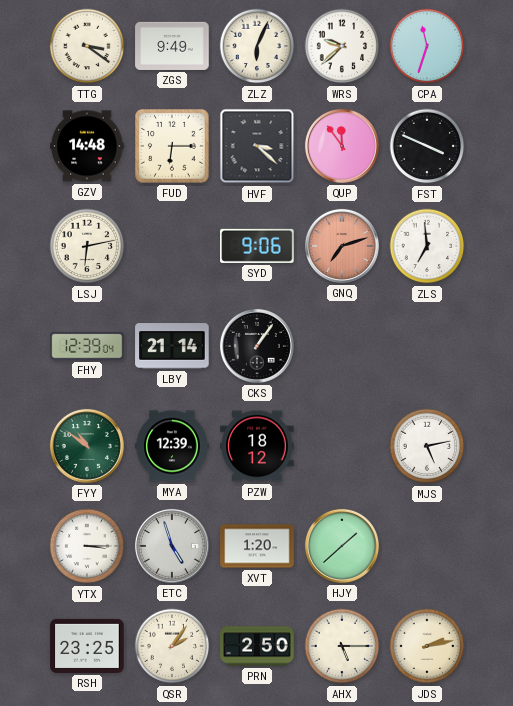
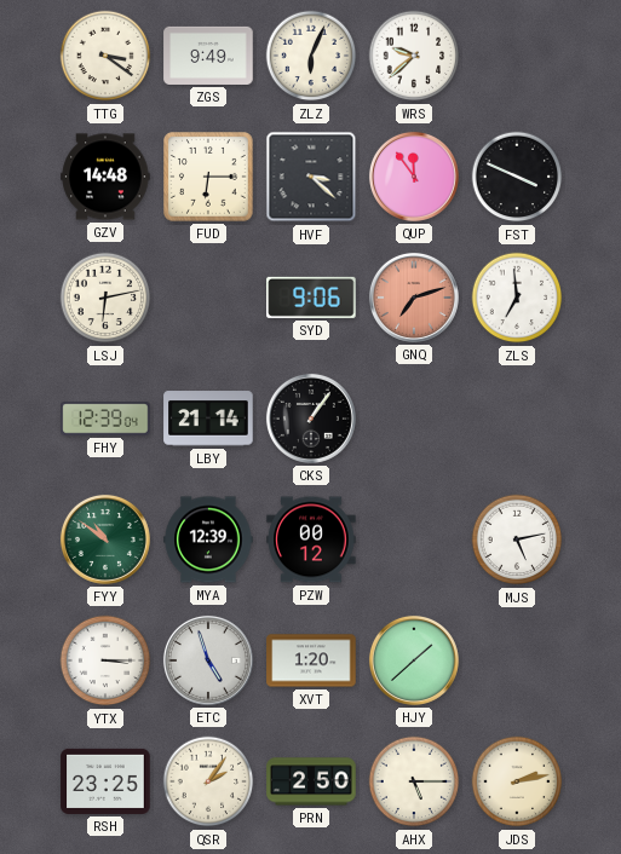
CPA: 11:33 -> none
PZW: 18:12 -> 00:12
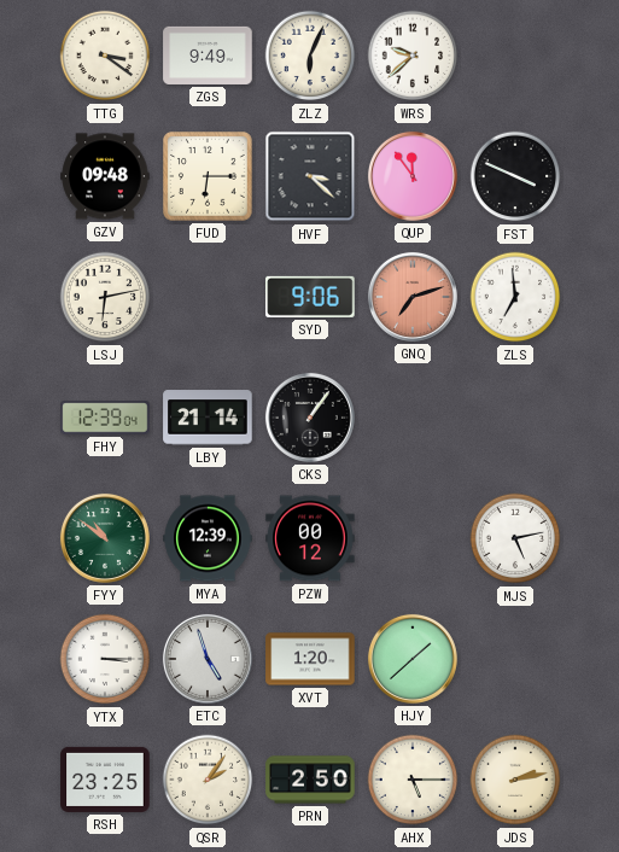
GZV: 14:48 -> 09:48
